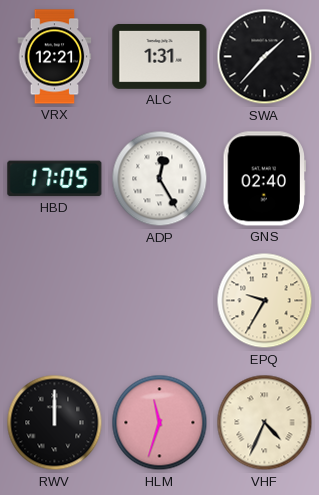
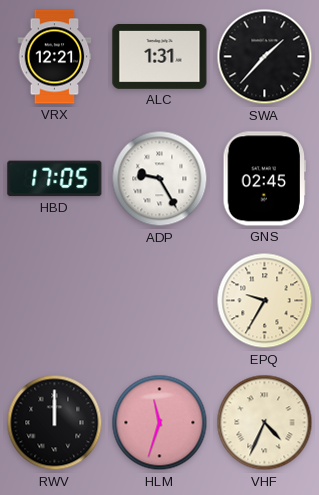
ADP: 12:25 -> 9:25
GNS: 02:40 -> 02:45
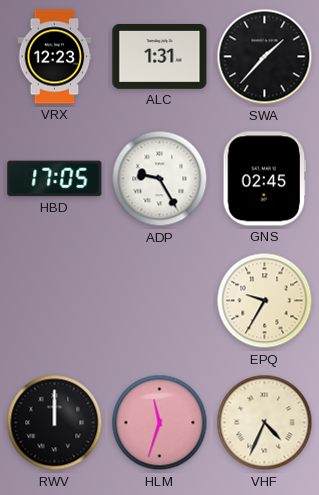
VRX: 12:21 -> 12:23
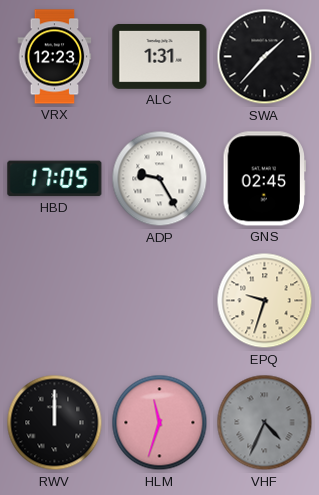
EPQ: 9:35 -> 9:33
VHF dial: cream -> grey
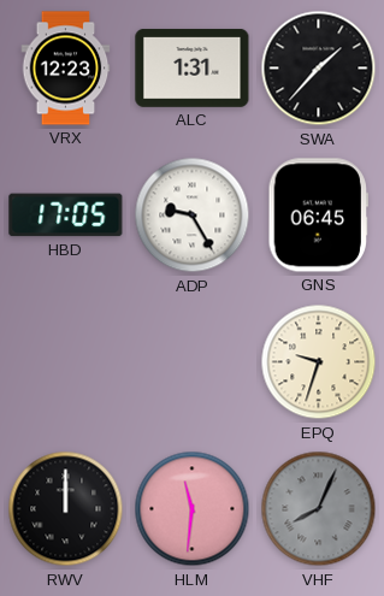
GNS: 02:45 -> 06:45
HLM: 11:33 -> 11:31
VHF: 4:34 -> 8:04
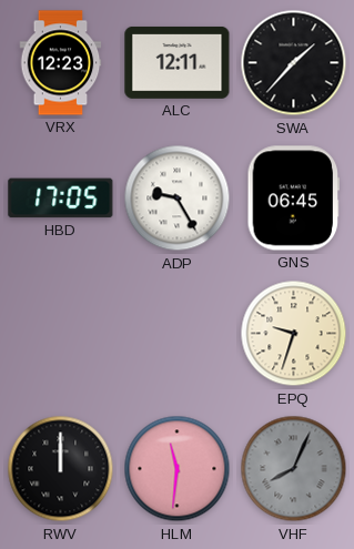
ALC: 1:31 -> 12:11
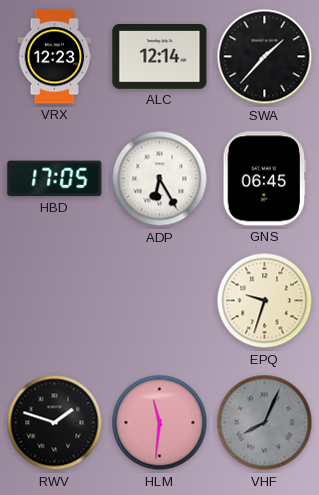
ALC: 12:11 -> 12:14
ADP: 9:25 -> 6:25
RWV: 12:00 -> 1:48
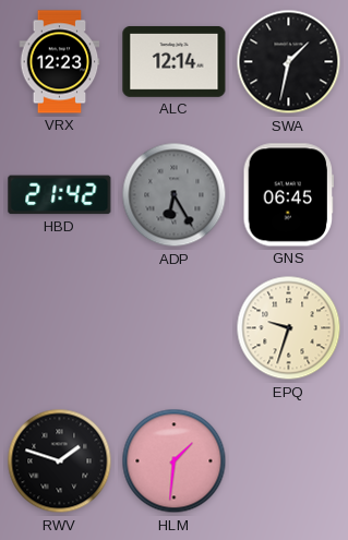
SWA: 1:37 -> 1:32
HBD: 17:05 -> 21:42
ADP dial: white -> grey
HLM: 11:31 -> 1:31
VHF: 8:04 -> none
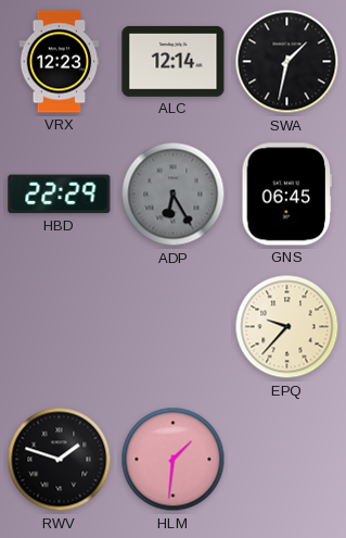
HBD: 21:42 -> 22:29
EPQ: 9:33 -> 9:37
